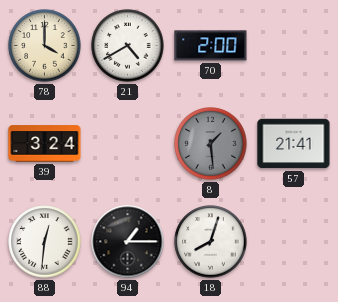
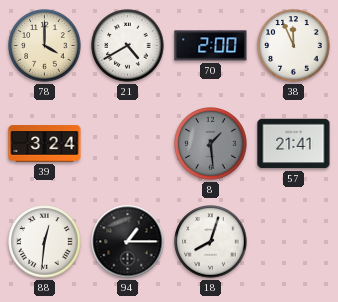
38: none -> 11:56
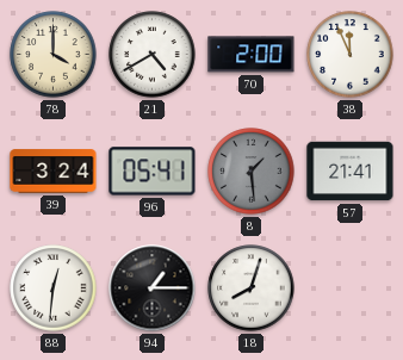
96: none -> 05:41
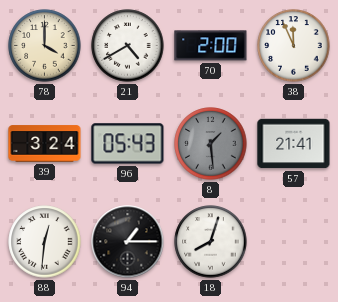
96: 05:41 -> 05:43
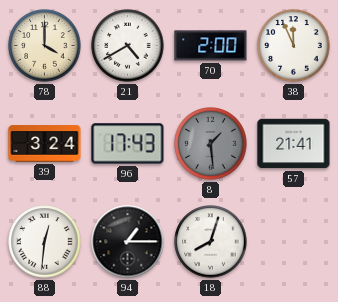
96: 05:43 -> 17:43
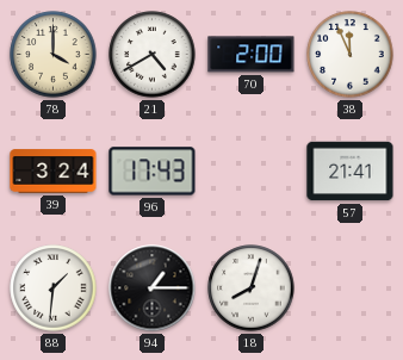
8: 1:29 -> none
88: 12:31 -> 1:31
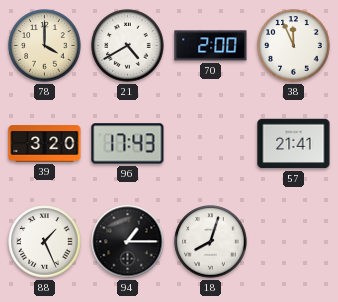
39: 3:24 -> 3:20
88: 1:31 -> 1:26
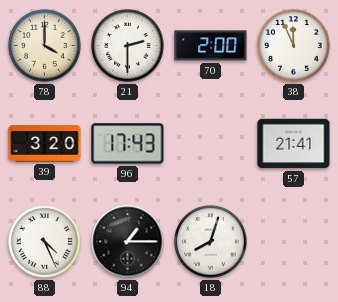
21: 4:40 -> 2:30
88: 1:26 -> 4:26
